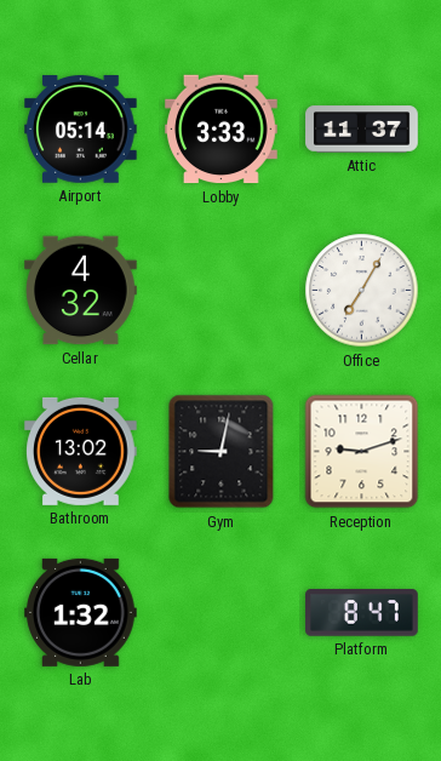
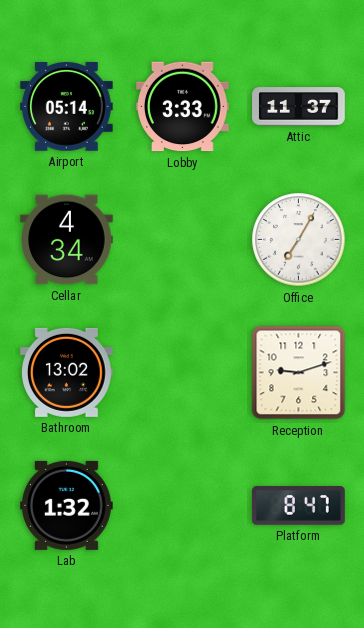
Cellar: 4:32 -> 4:34
Gym: 9:02 -> none
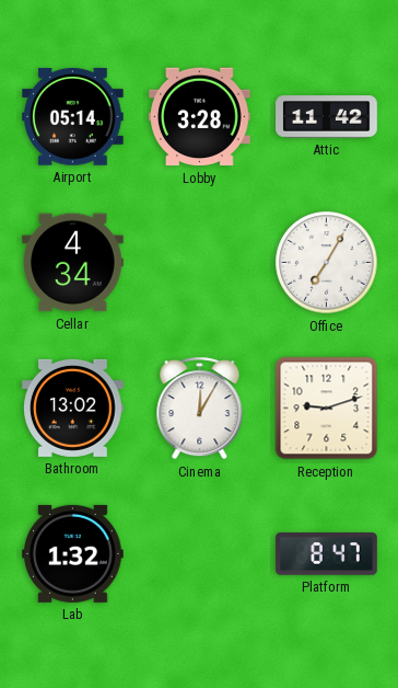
Lobby: 3:33 -> 3:28
Attic: 11:37 -> 11:42
Cinema: none -> 12:05
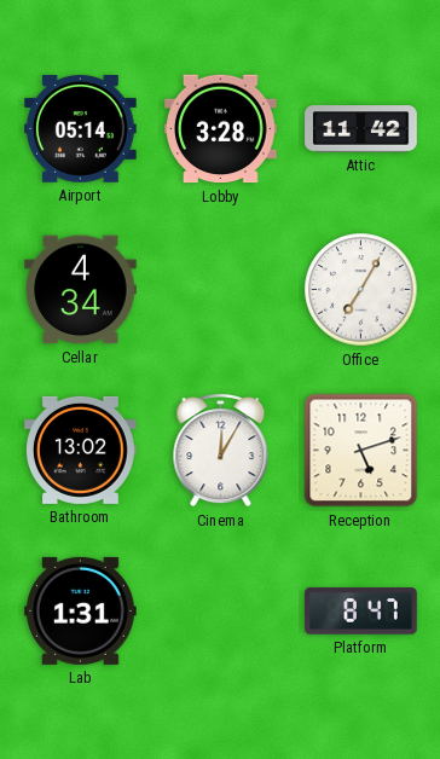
Reception: 9:12 -> 5:12
Lab: 1:32 -> 1:31
